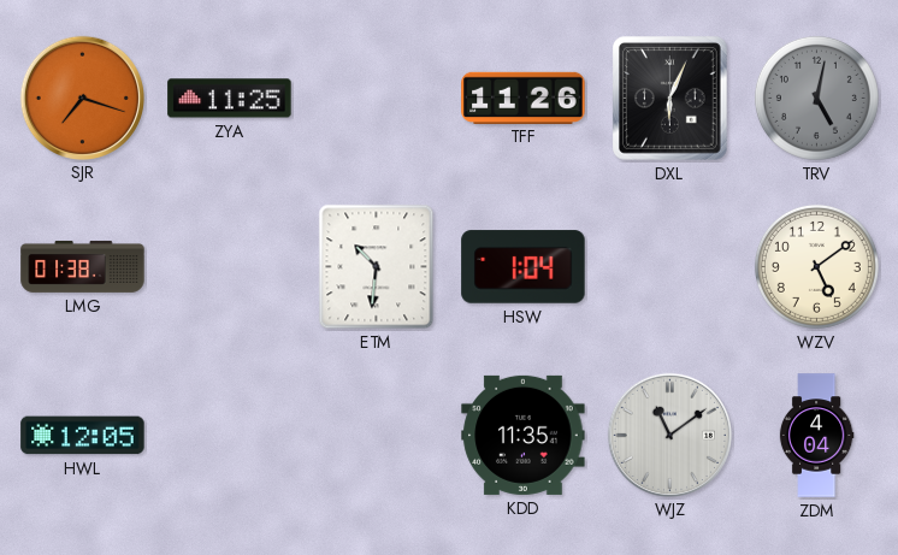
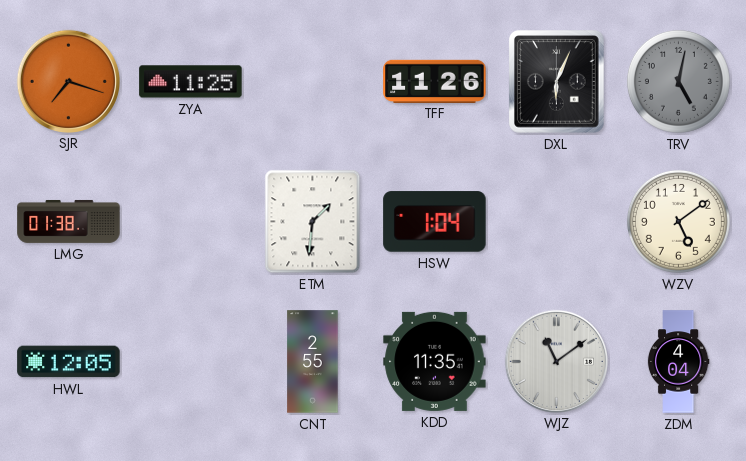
ETM: 10:31 -> 1:31
CNT: none -> 2:55
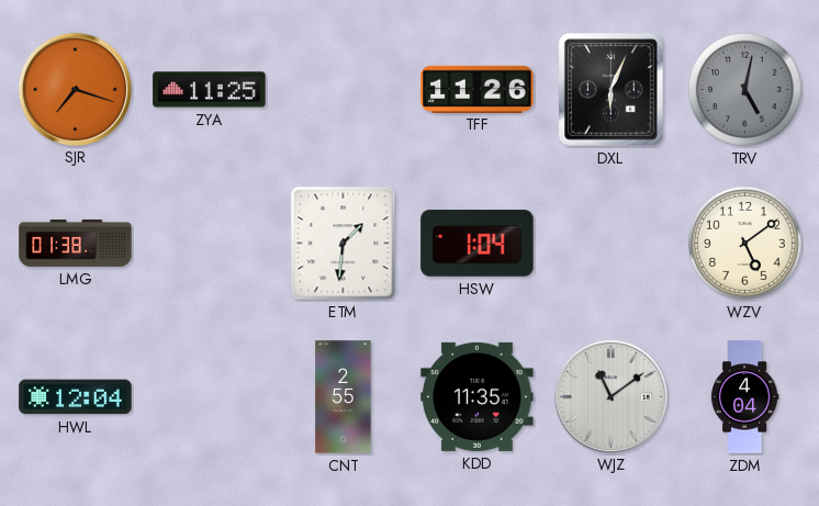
HWL: 12:05 -> 12:04
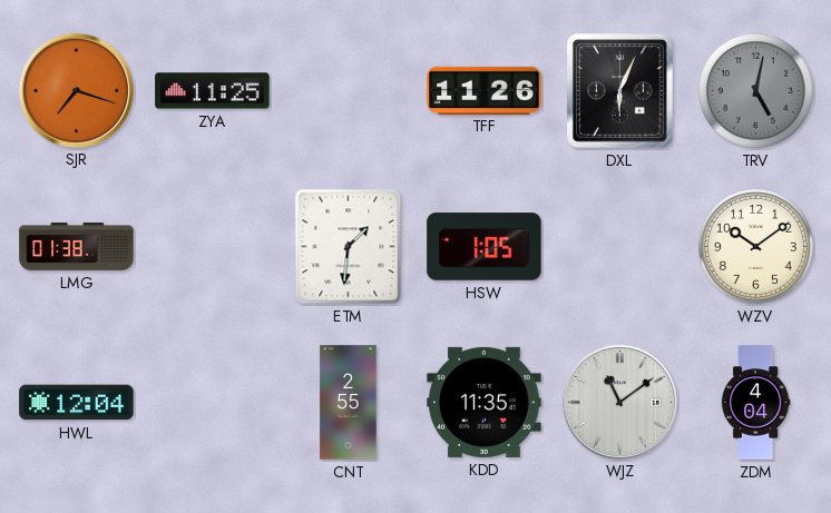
HSW: 1:04 -> 1:05
WZV: 5:09 -> 10:09
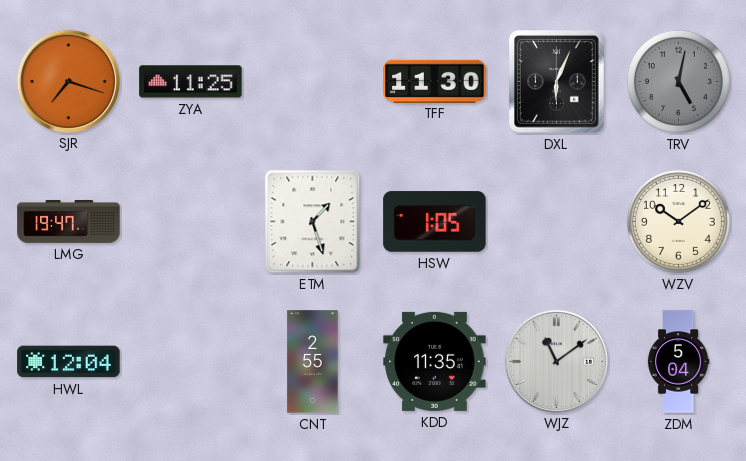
TFF: 11:26 -> 11:30
LMG: 01:38 -> 19:47
ETM: 1:31 -> 1:27
ZDM: 4:04 -> 5:04
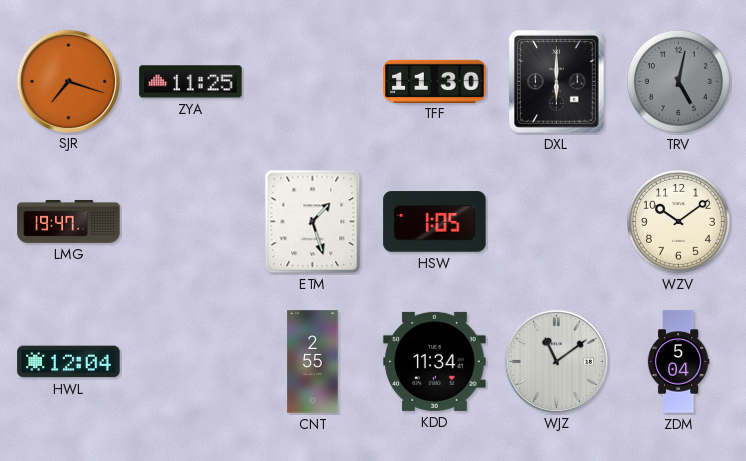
DXL: 6:04 -> 6:00
KDD: 11:35 -> 11:34
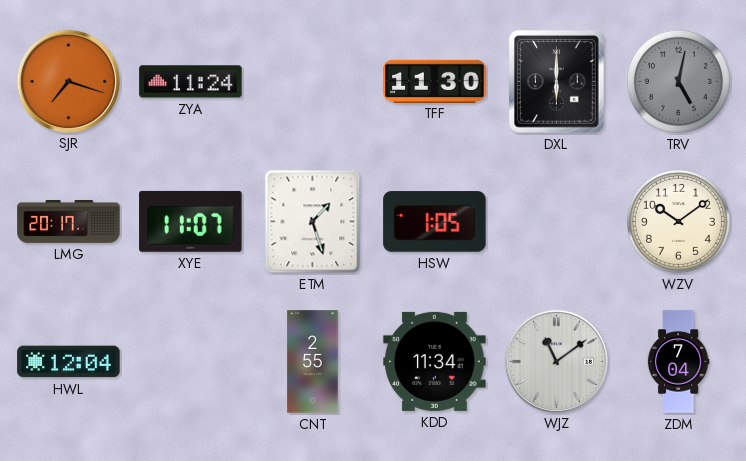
ZYA: 11:25 -> 11:24
LMG: 19:47 -> 20:17
XYE: none -> 11:07
ZDM: 5:04 -> 7:04
